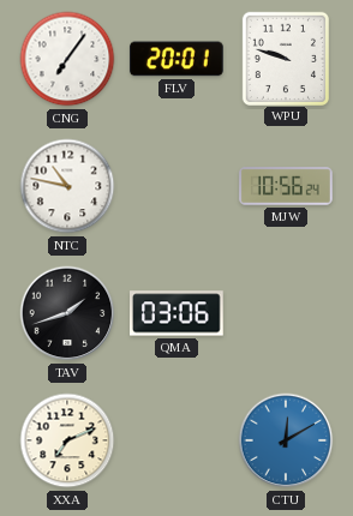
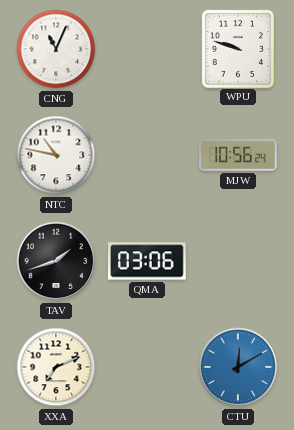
CNG: 7:06 -> 11:04
FLV: 20:01 -> none
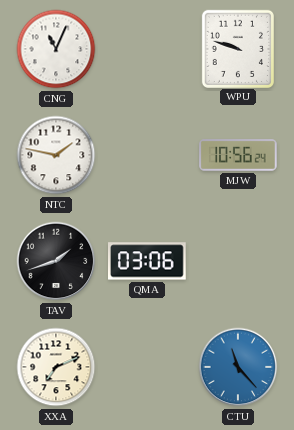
NTC: 10:47 -> 1:47
CTU: 12:10 -> 11:23
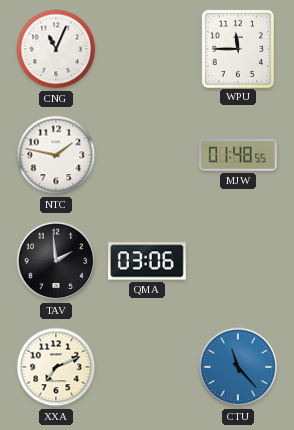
WPU: 9:48 -> 11:45
MJW: 10:56 -> 01:48
TAV: 1:42 -> 1:59
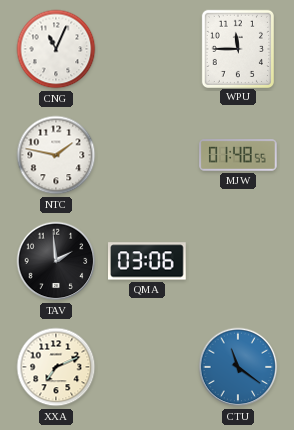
CTU: 11:23 -> 11:21
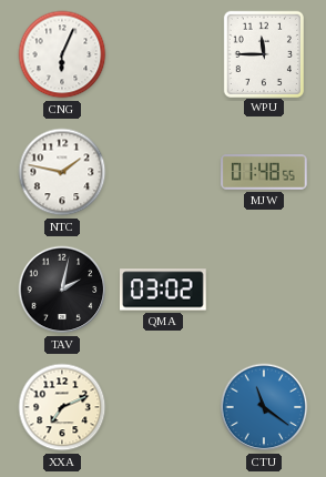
CNG: 11:04 -> 6:04
TAV: 1:59 -> 2:02
QMA: 03:06 -> 03:02
